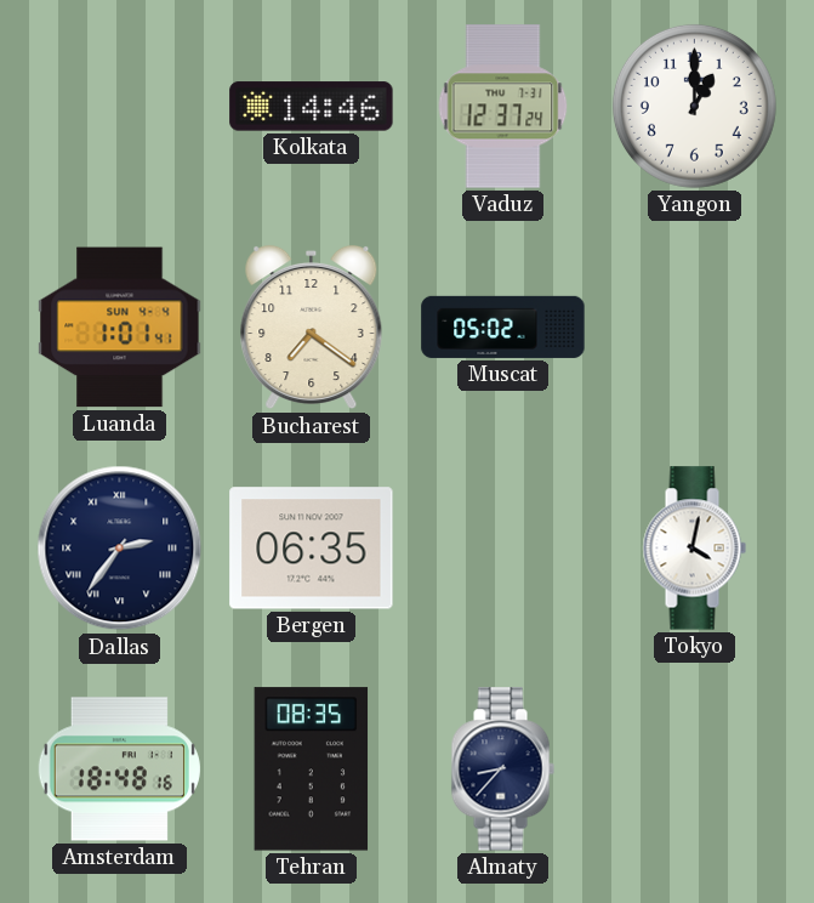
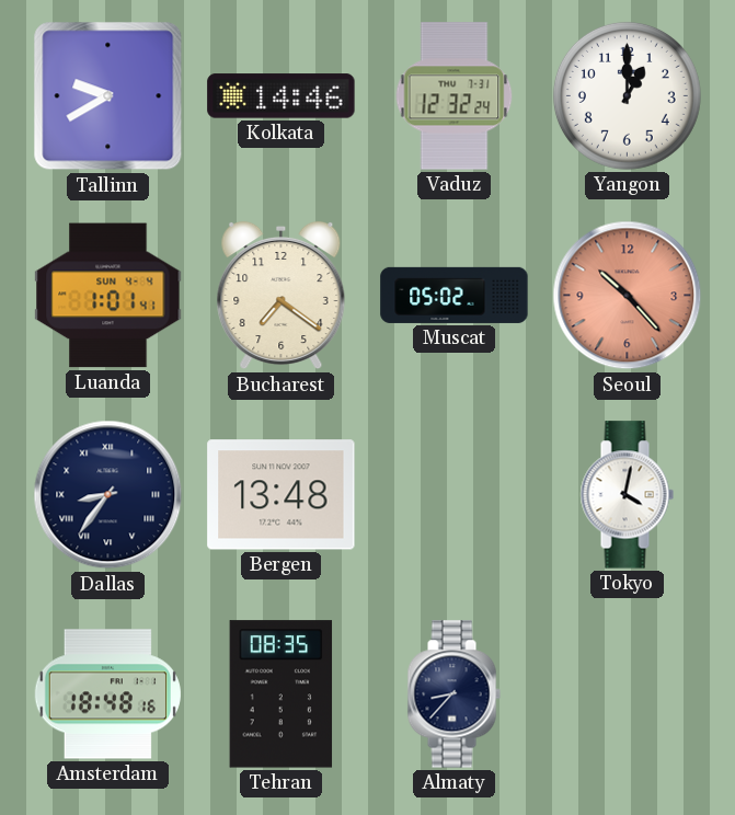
Tallinn: none -> 9:40
Vaduz: 12:37 -> 12:32
Seoul: none -> 10:23
Dallas: 2:36 -> 8:36
Bergen: 06:35 -> 13:48
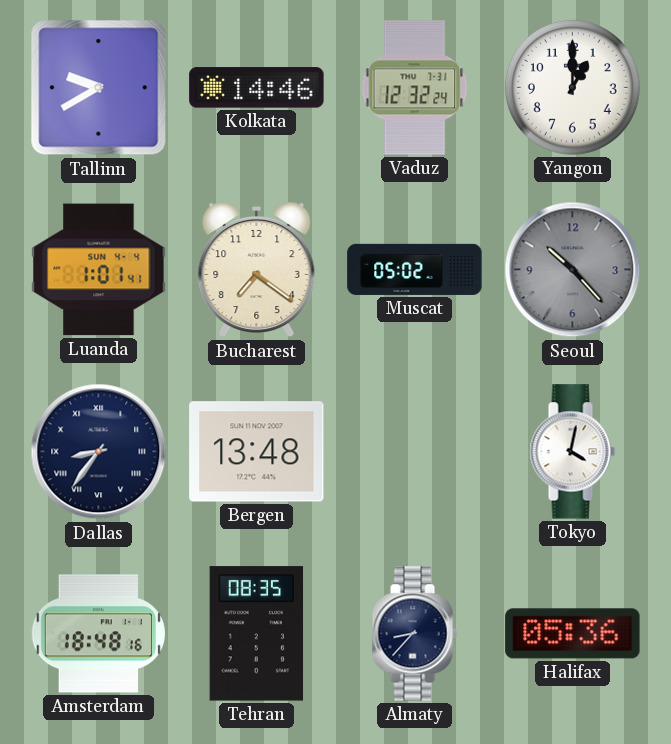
Seoul dial: salmon -> grey
Halifax: none -> 05:36
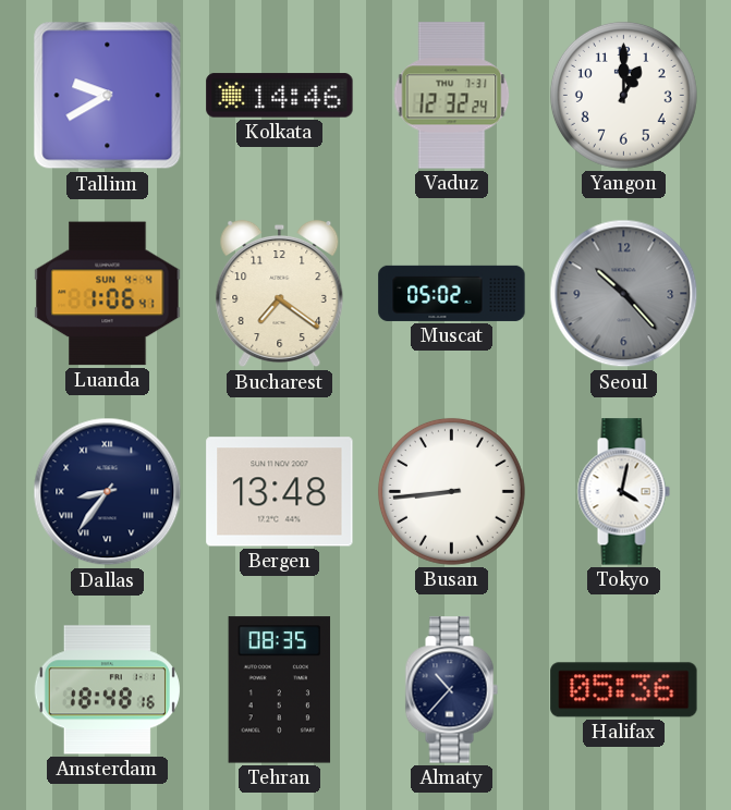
Luanda: 1:01 -> 1:06
Busan: none -> 8:44
Almaty: 8:37 -> 10:37
